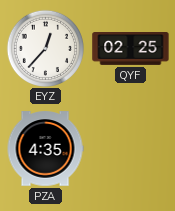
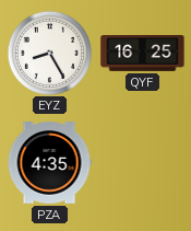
EYZ: 12:37 -> 8:25
QYF: 02:25 -> 16:25
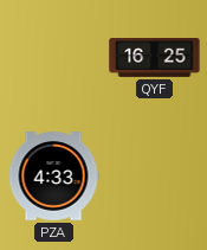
EYZ: 8:25 -> none
PZA: 4:35 -> 4:33
